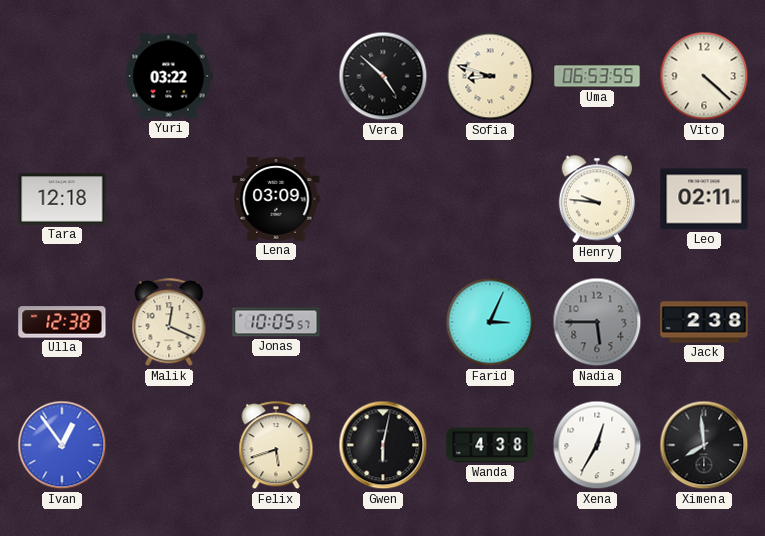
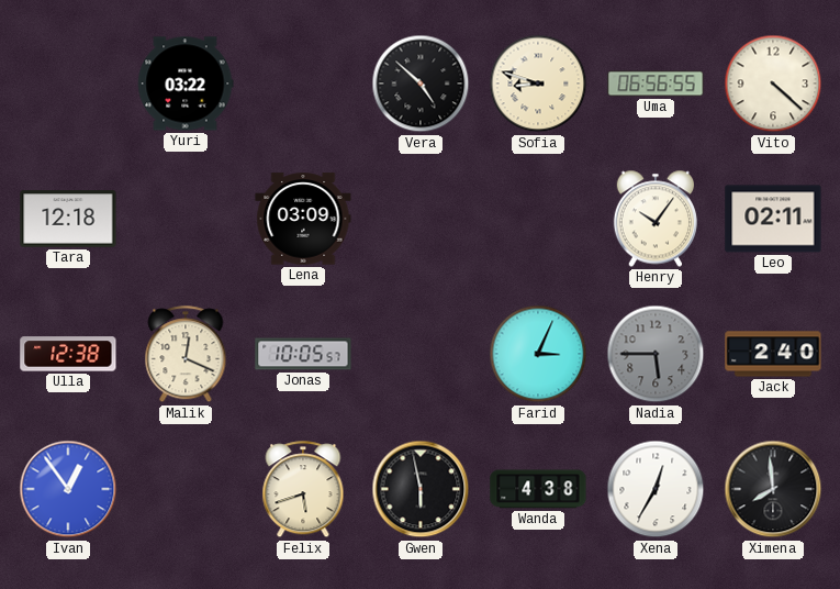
Uma: 06:53 -> 06:56
Henry: 9:46 -> 10:06
Jack: 2:38 -> 2:40
Gwen: 6:02 -> 5:58
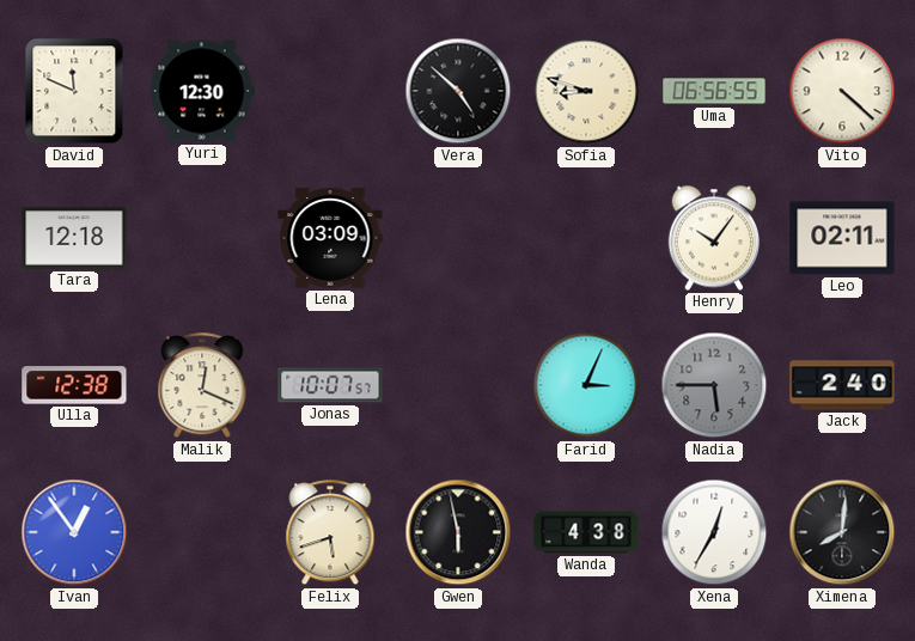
David: none -> 11:49
Yuri: 03:22 -> 12:30
Jonas: 10:05 -> 10:07
Ximena: 7:59 -> 8:01
